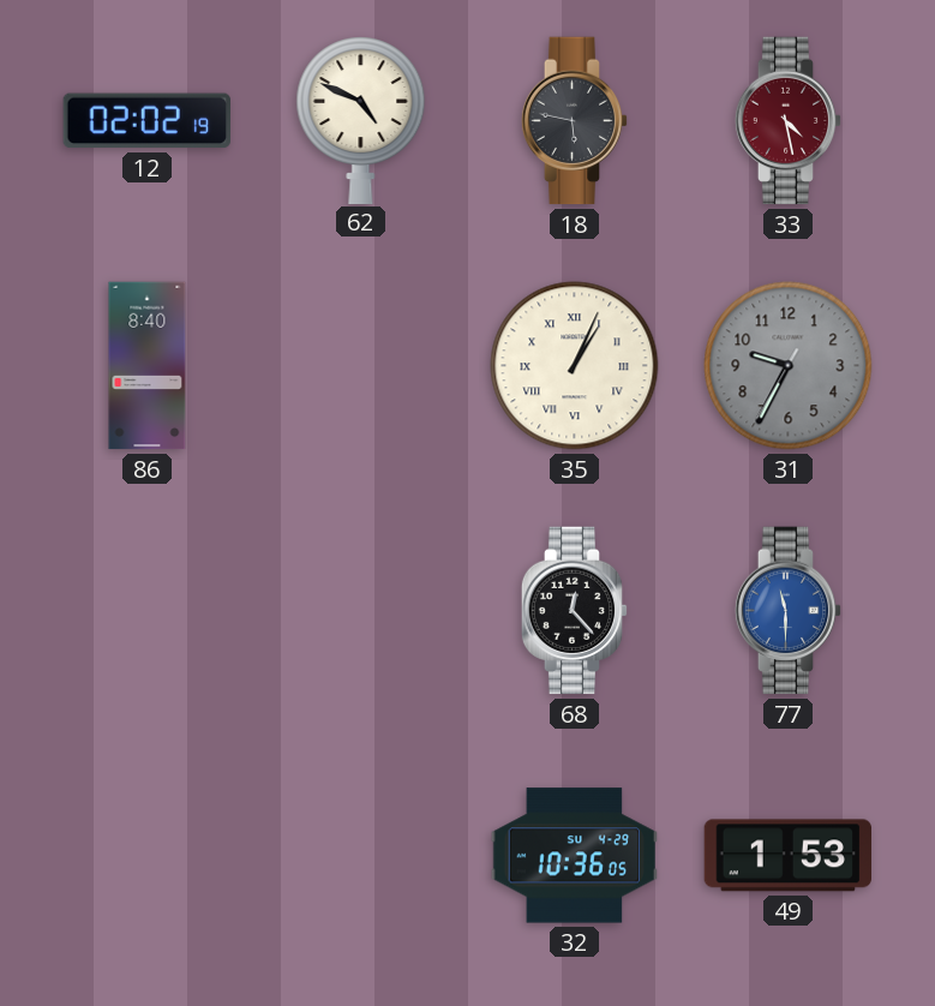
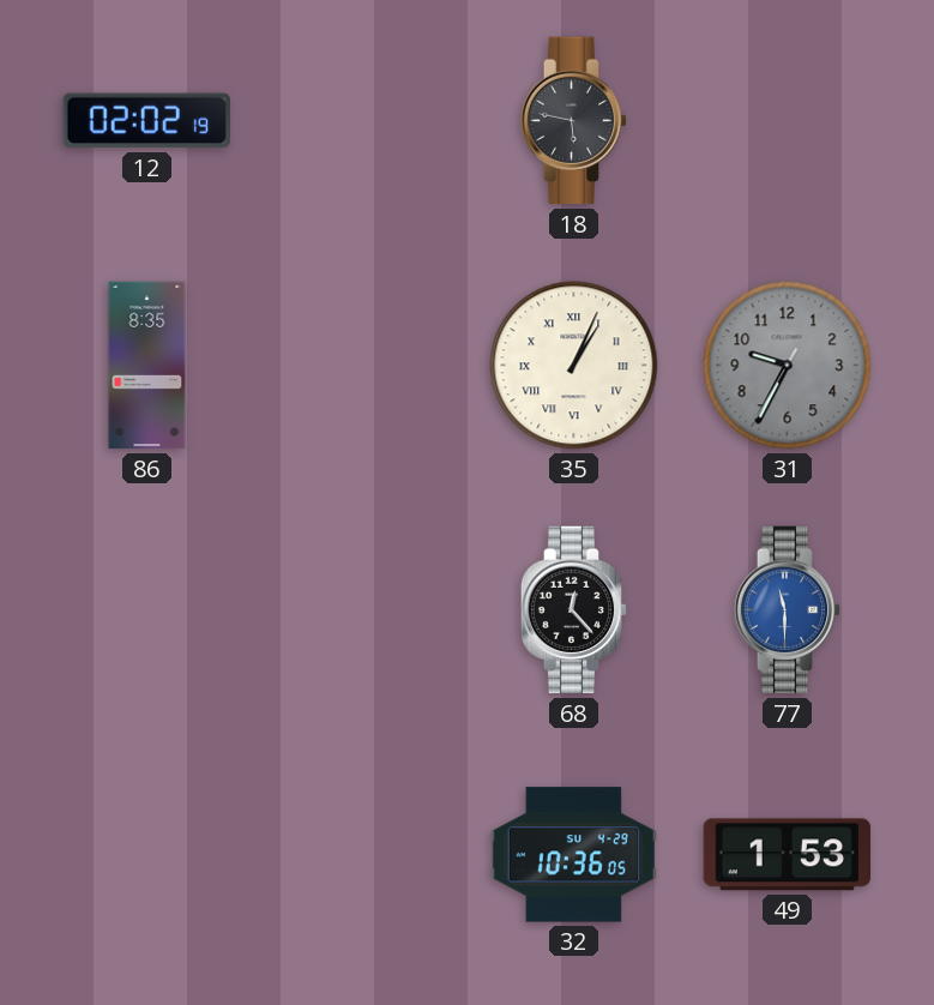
62: 4:49 -> none
33: 4:28 -> none
86: 8:40 -> 8:35
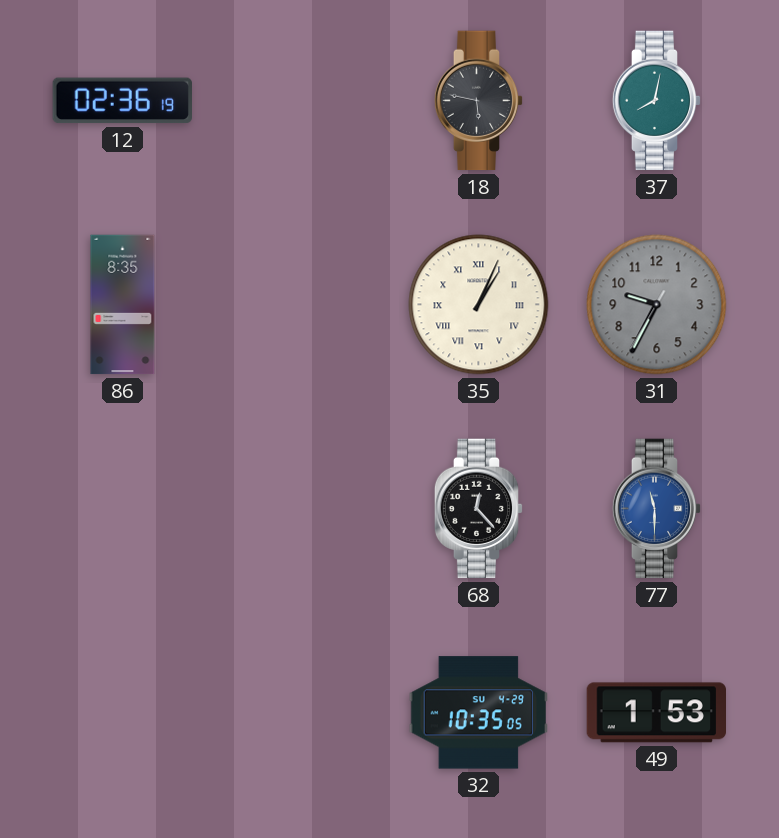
12: 02:02 -> 02:36
37: none -> 8:02
32: 10:36 -> 10:35
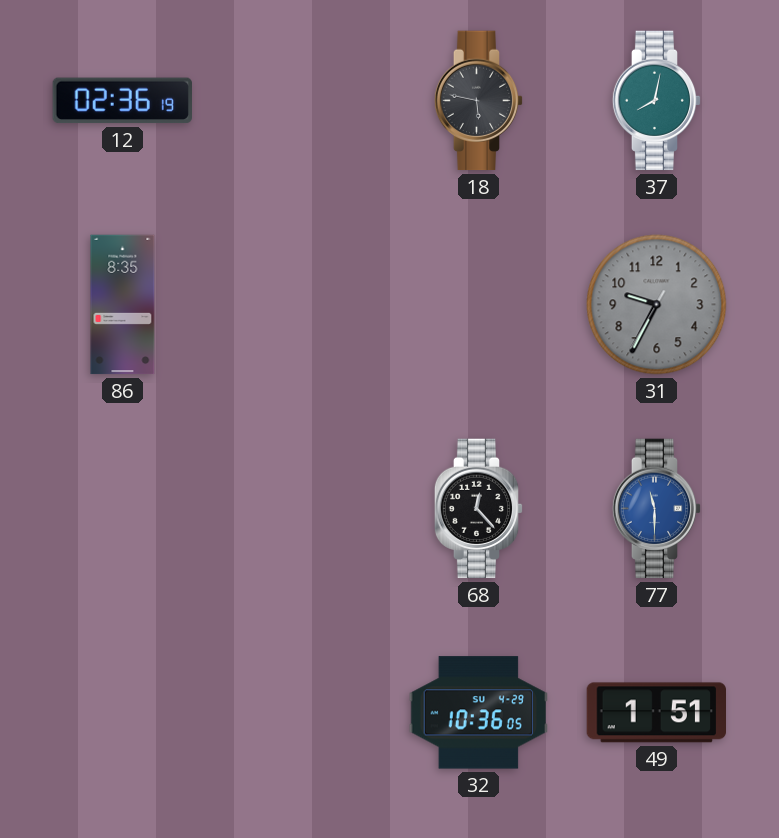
35: 1:04 -> none
32: 10:35 -> 10:36
49: 1:53 -> 1:51
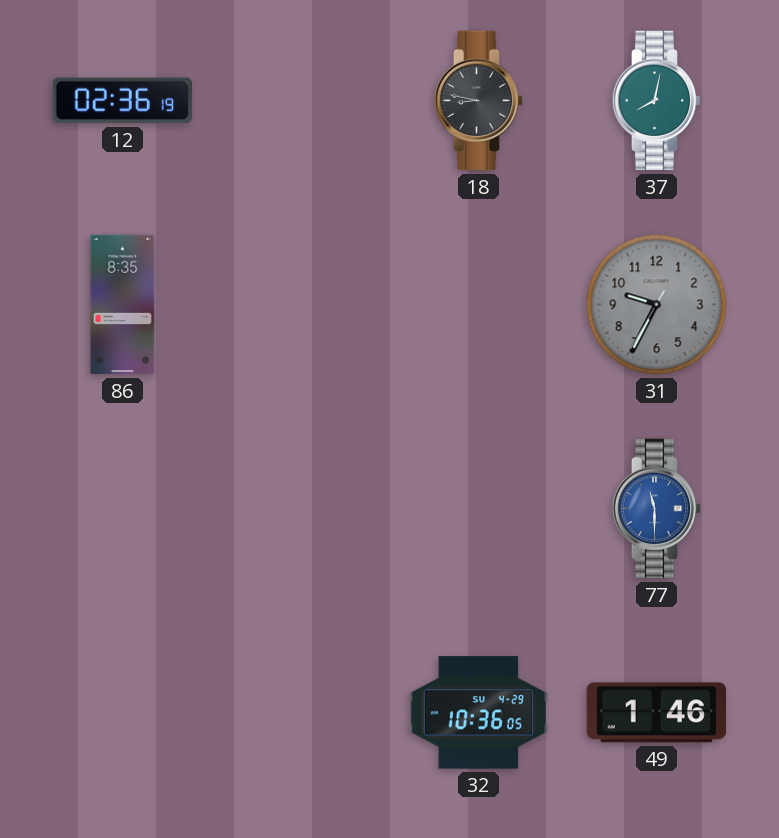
18: 5:47 -> 8:47
68: 12:23 -> none
49: 1:51 -> 1:46
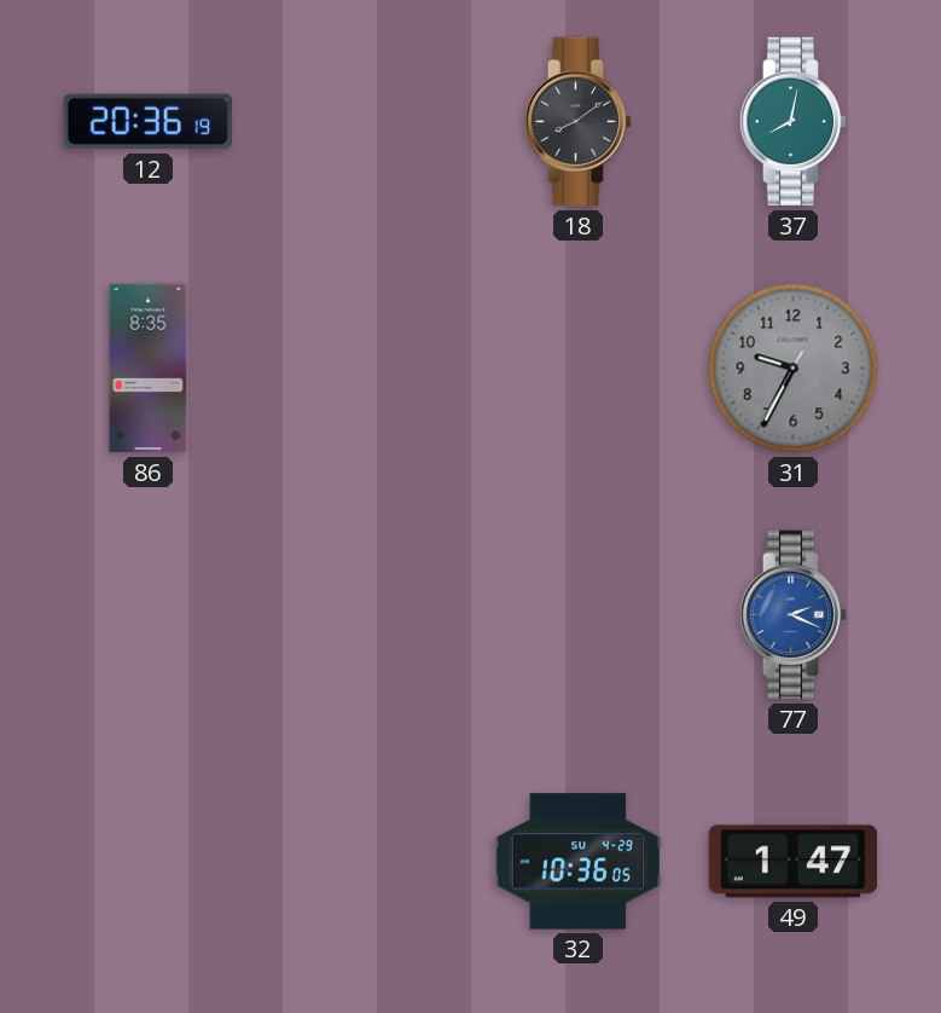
12: 02:36 -> 20:36
18: 8:47 -> 8:09
77: 11:30 -> 2:19
49: 1:46 -> 1:47
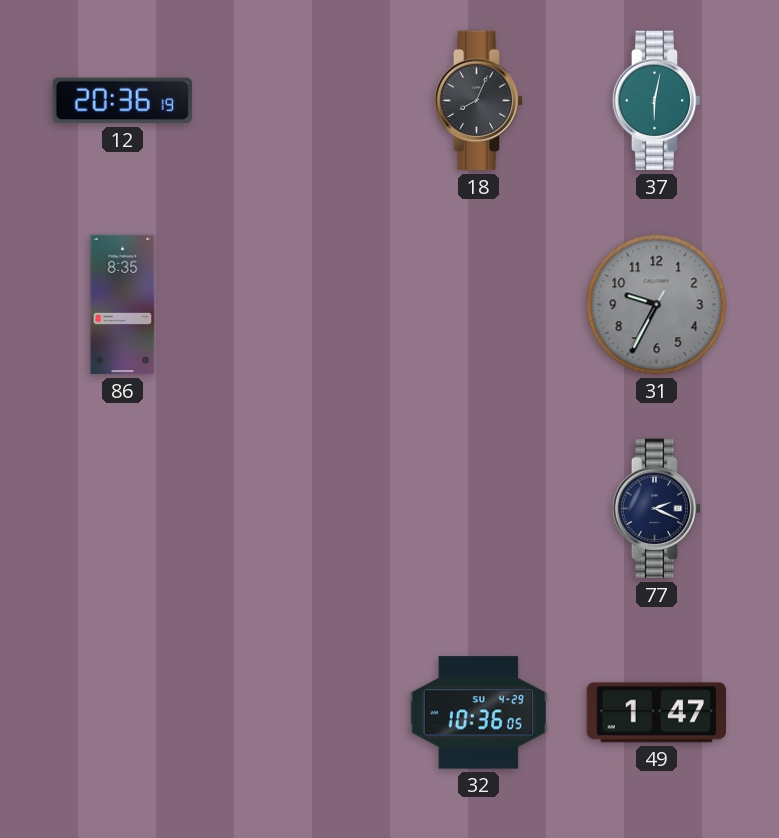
18: 8:09 -> 8:04
37: 8:02 -> 6:02
77 dial: blue -> navy
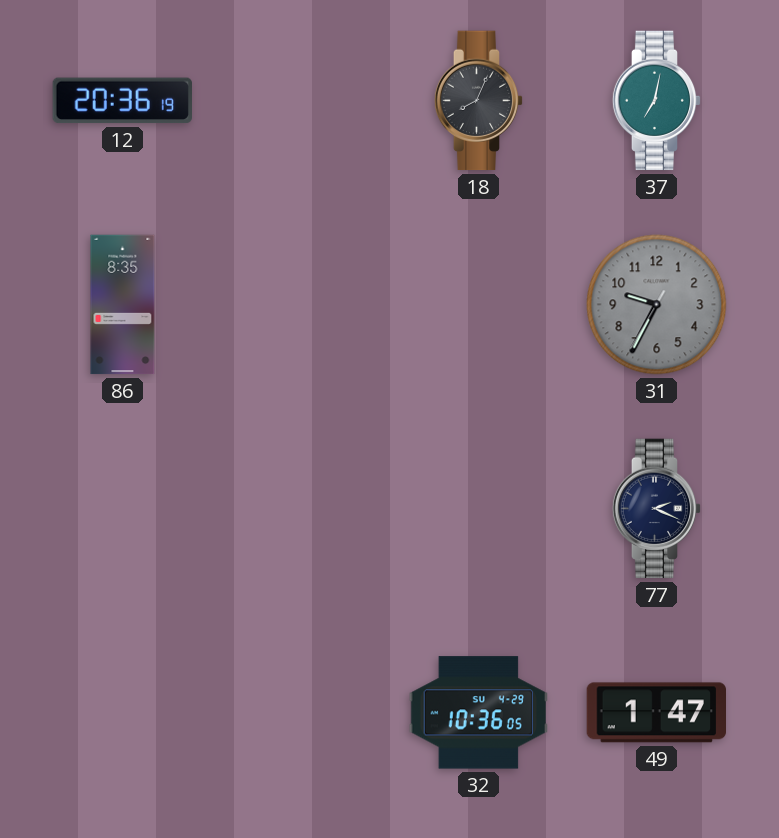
37: 6:02 -> 7:02
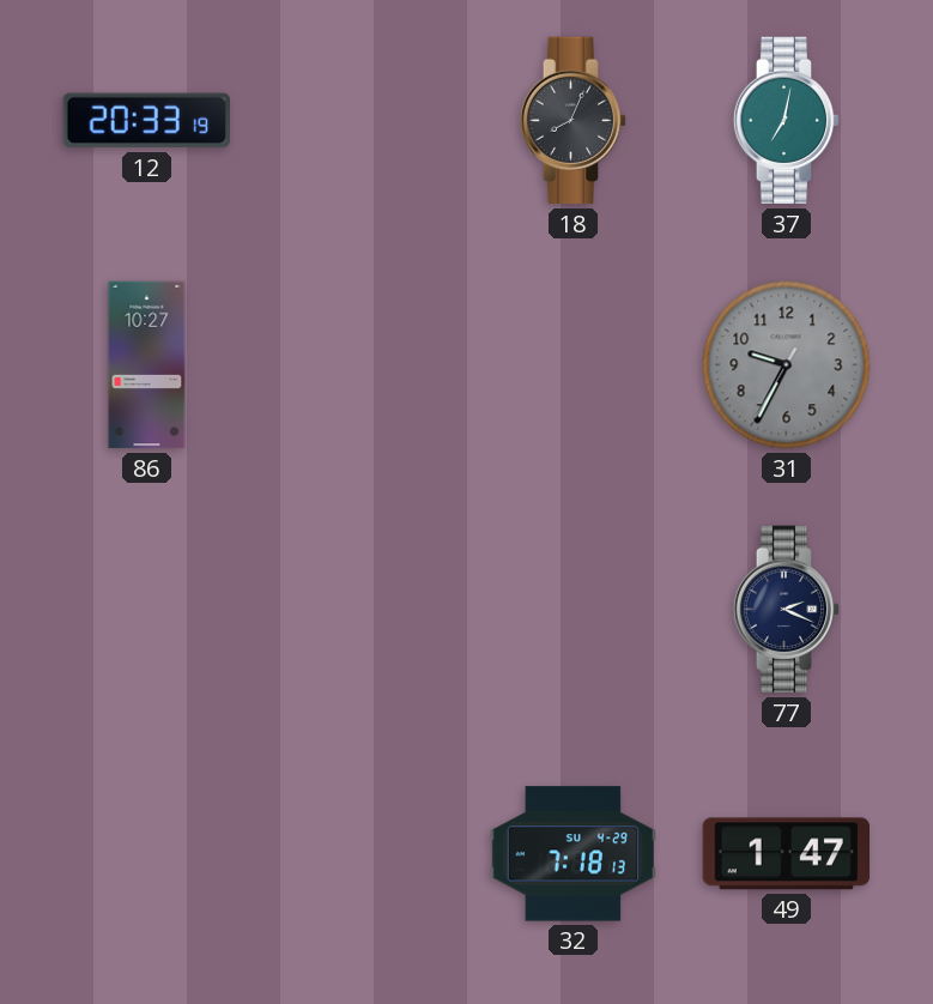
12: 20:36 -> 20:33
86: 8:35 -> 10:27
32: 10:36 -> 7:18
